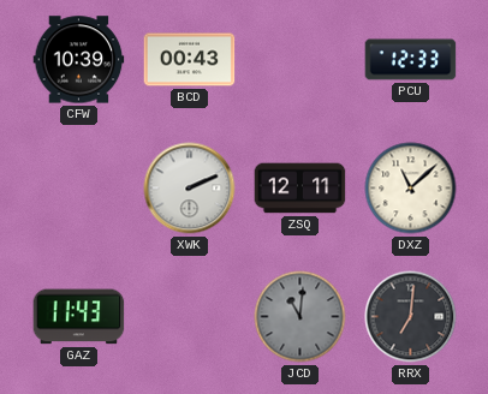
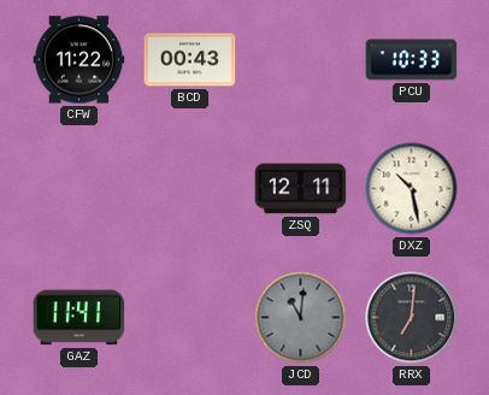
CFW: 10:39 -> 11:22
PCU: 12:33 -> 10:33
XWK: 2:11 -> none
DXZ: 11:08 -> 10:28
GAZ: 11:43 -> 11:41
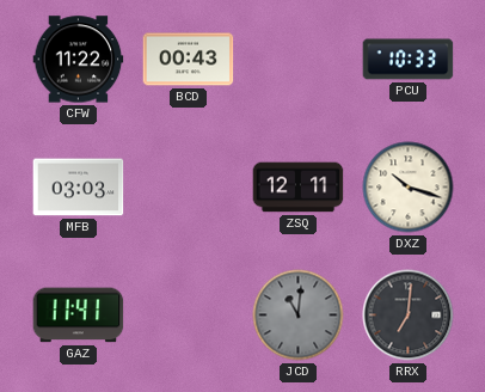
MFB: none -> 03:03
DXZ: 10:28 -> 10:18
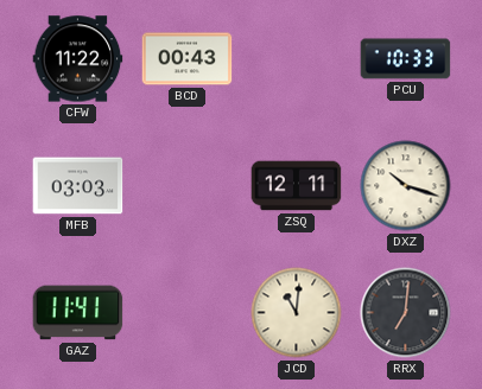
JCD dial: grey -> cream
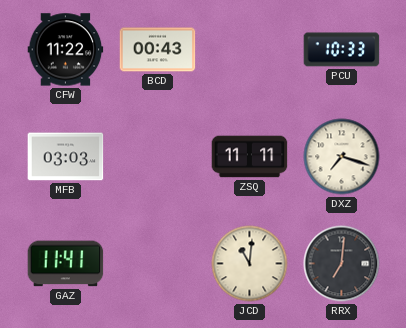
ZSQ: 12:11 -> 11:11
DXZ: 10:18 -> 7:18
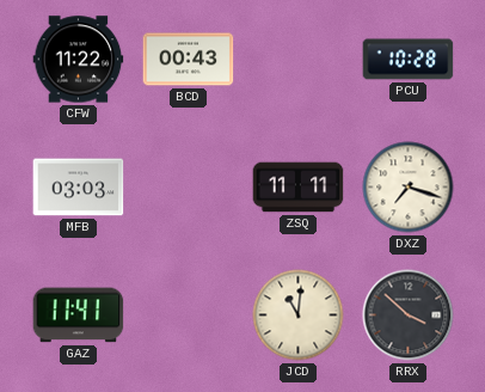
PCU: 10:33 -> 10:28
RRX: 7:01 -> 3:52
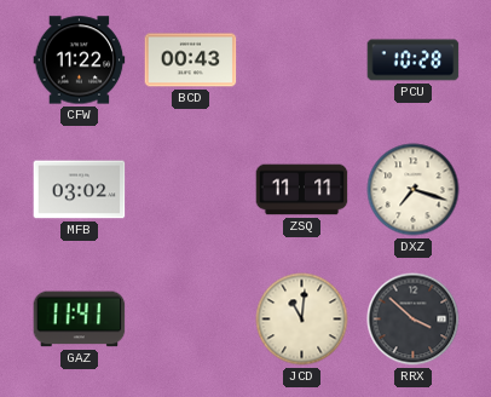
MFB: 03:03 -> 03:02
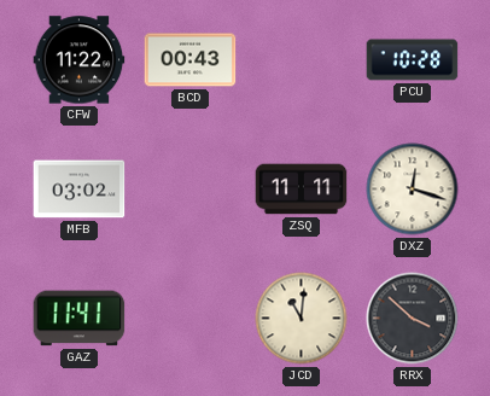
DXZ: 7:18 -> 12:18
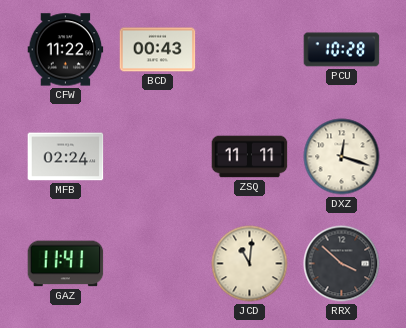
MFB: 03:02 -> 02:24
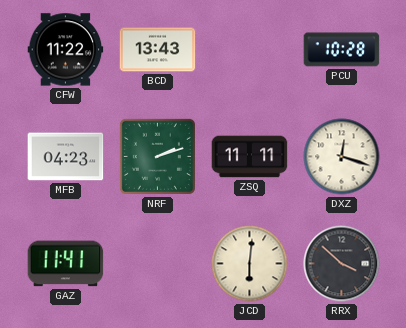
BCD: 00:43 -> 13:43
MFB: 02:24 -> 04:23
NRF: none -> 2:12
JCD: 11:01 -> 6:01
